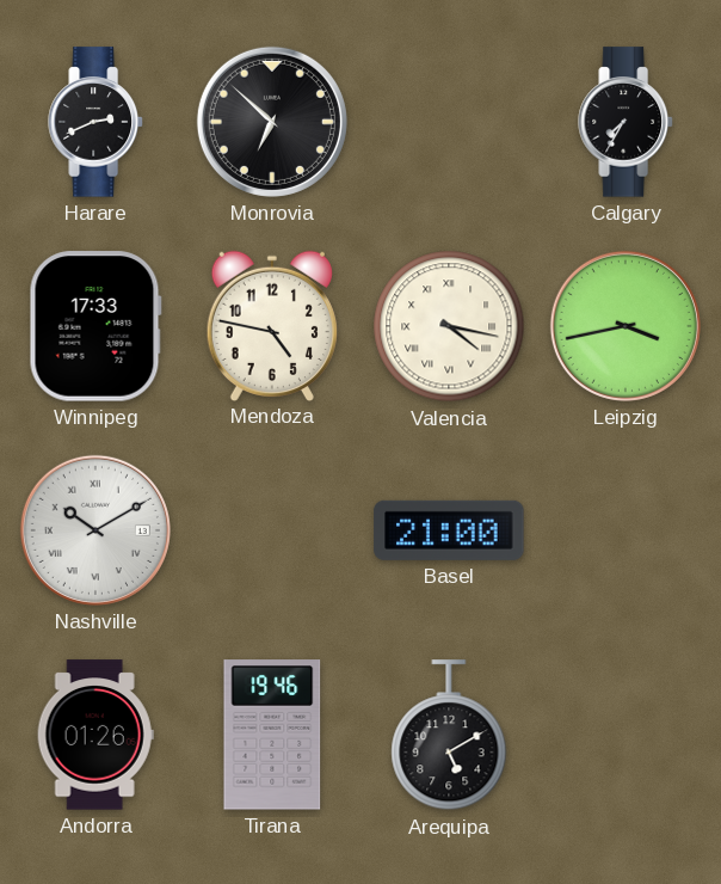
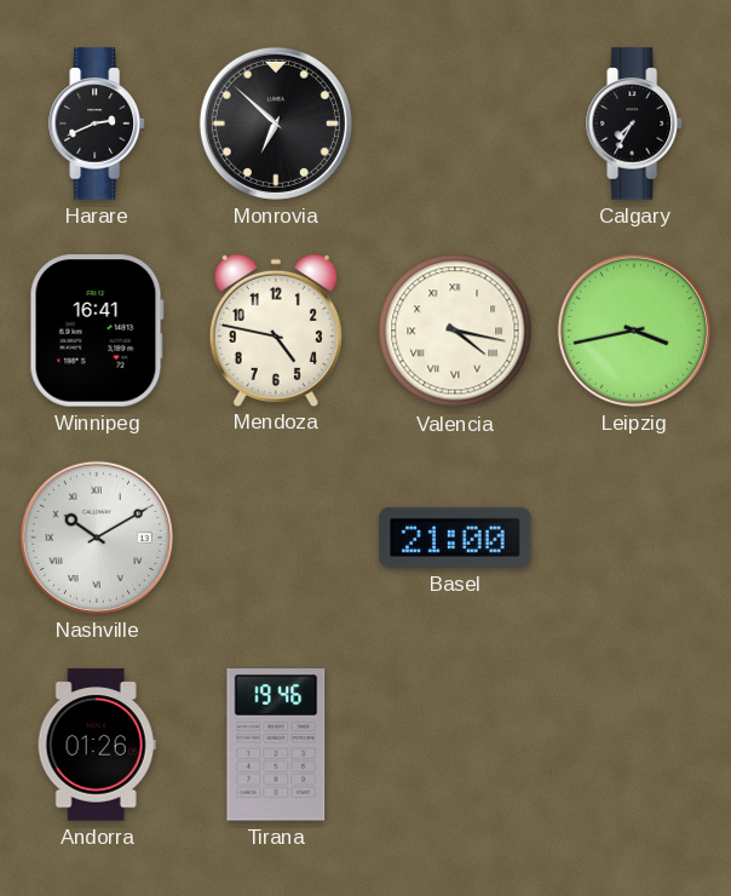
Winnipeg: 17:33 -> 16:41
Arequipa: 5:10 -> none
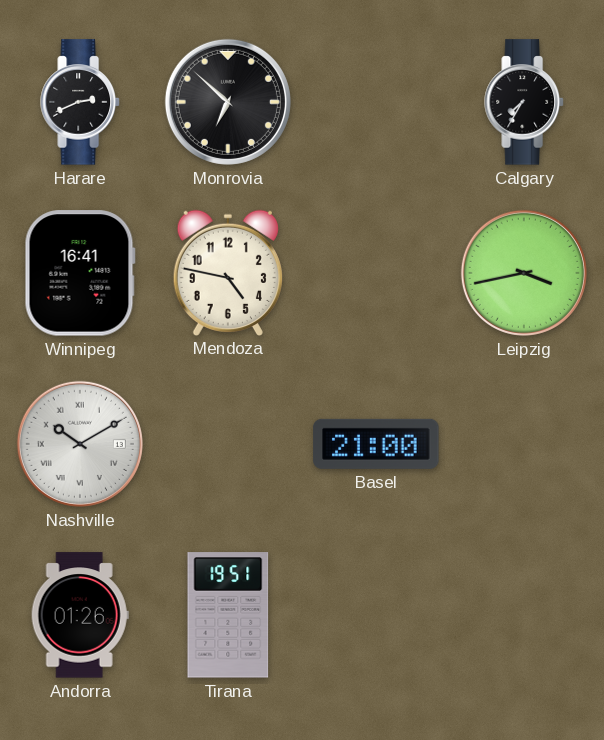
Valencia: 4:17 -> none
Tirana: 19:46 -> 19:51
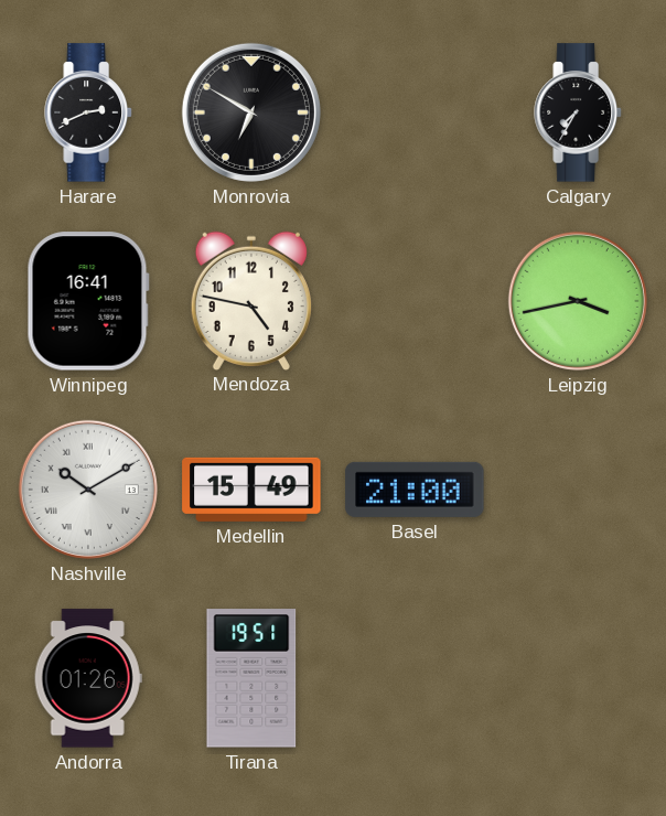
Monrovia: 6:52 -> 6:50
Medellin: none -> 15:49
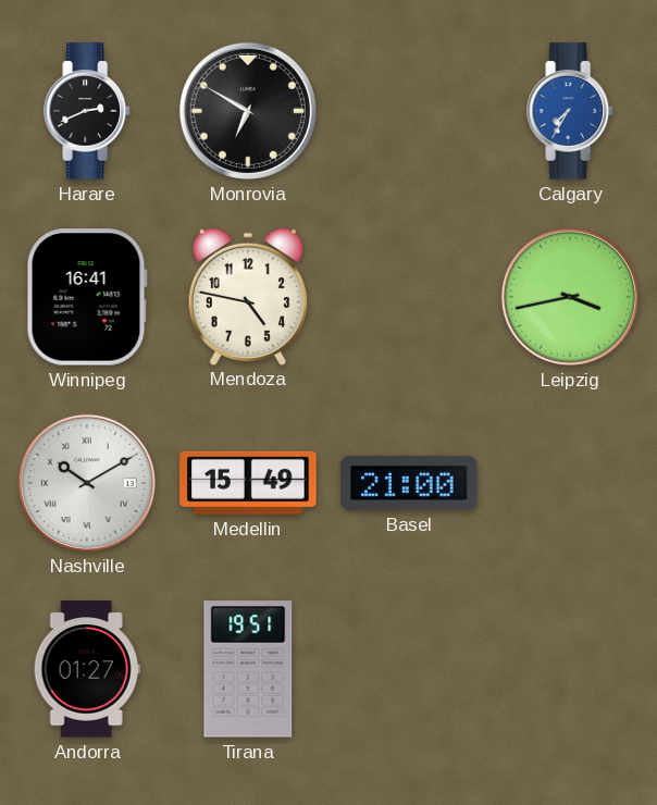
Calgary dial: black -> blue
Andorra: 01:26 -> 01:27
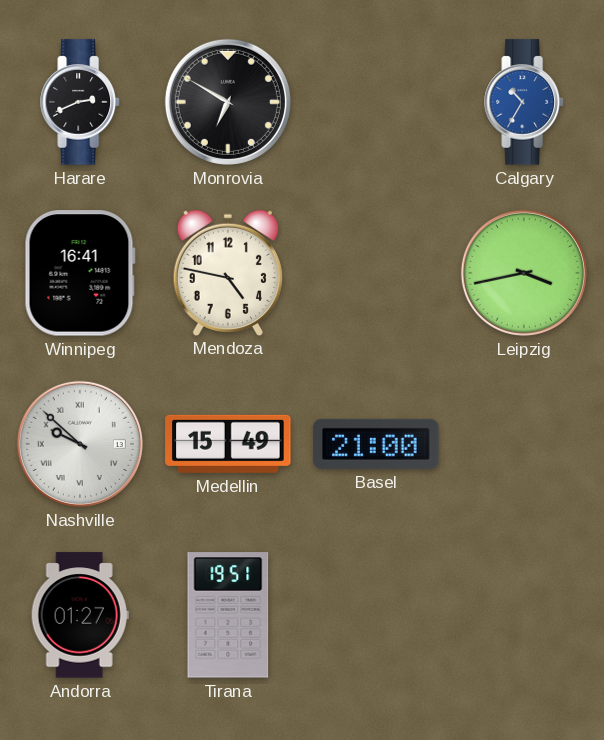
Calgary: 7:35 -> 10:35
Nashville: 10:10 -> 9:52
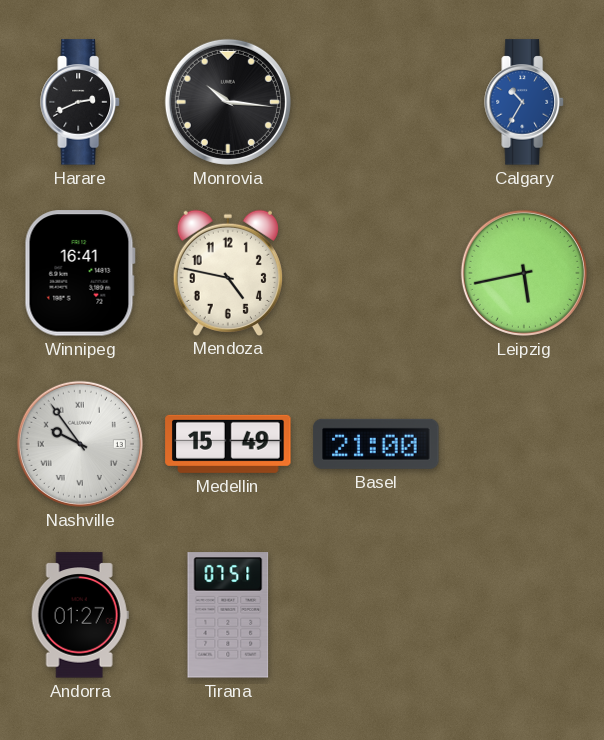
Monrovia: 6:50 -> 10:16
Leipzig: 3:43 -> 5:43
Nashville: 9:52 -> 9:54
Tirana: 19:51 -> 07:51
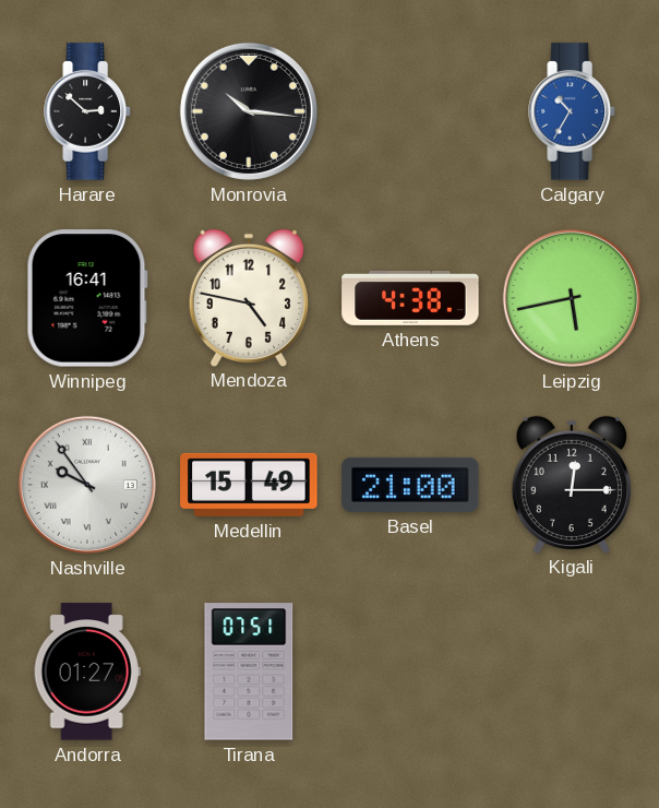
Harare: 2:41 -> 2:52
Athens: none -> 4:38
Kigali: none -> 12:15
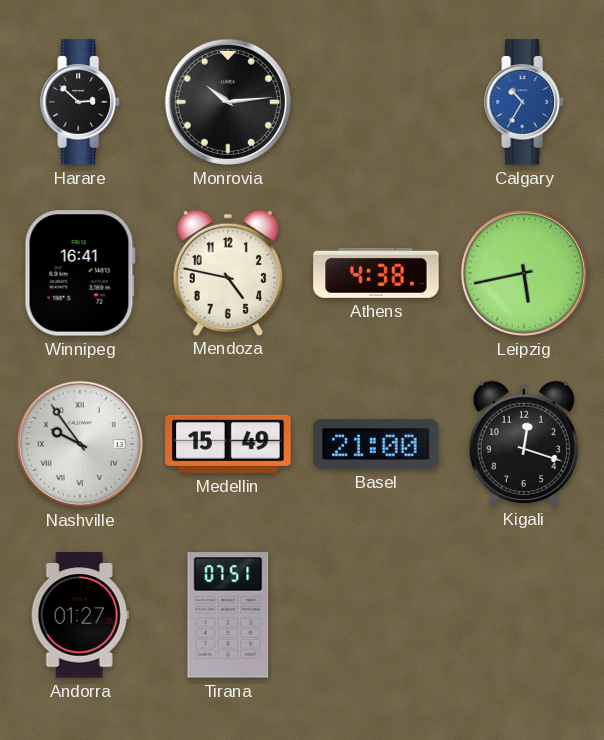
Monrovia: 10:16 -> 10:14
Kigali: 12:15 -> 12:18
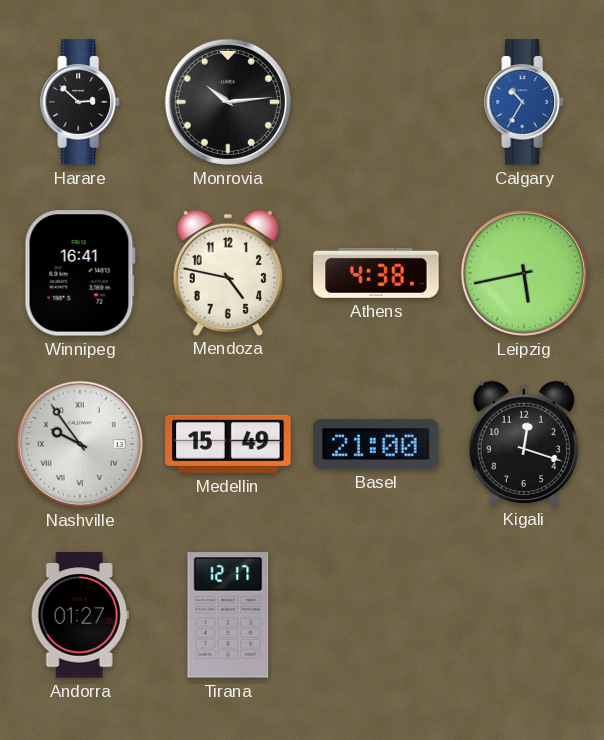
Tirana: 07:51 -> 12:17
